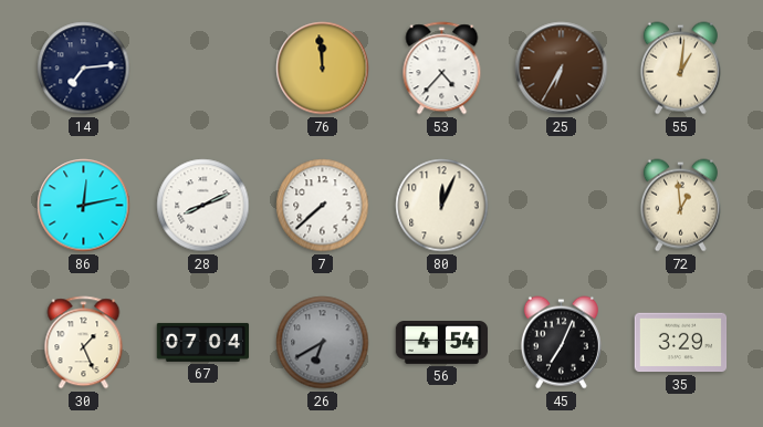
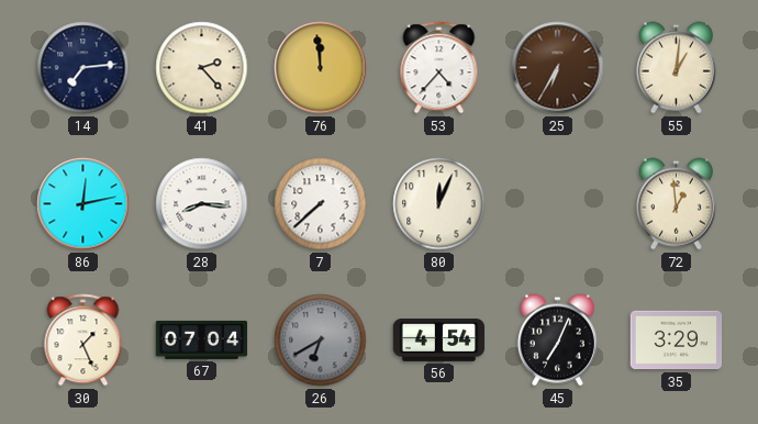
41: none -> 2:23
28: 8:11 -> 8:16
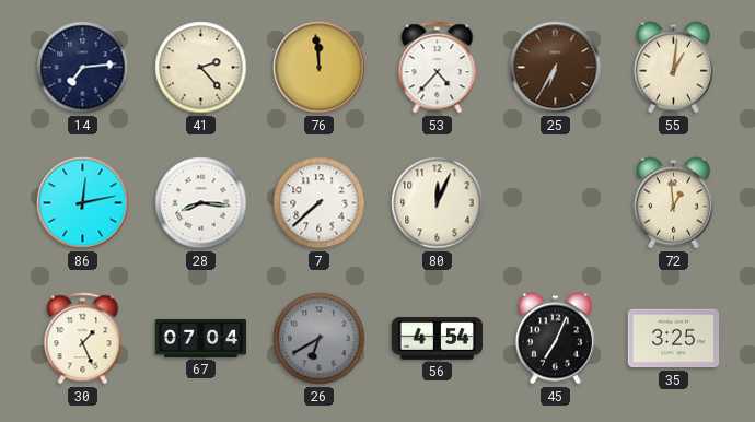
35: 3:29 -> 3:25
